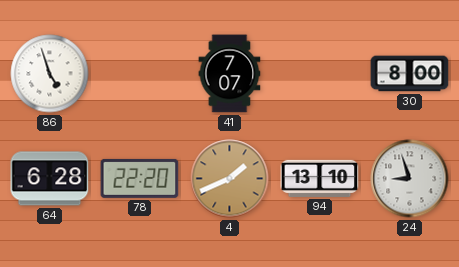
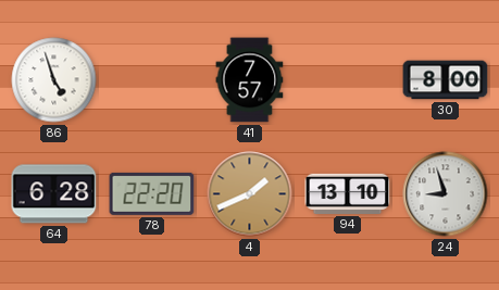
41: 7:07 -> 7:57
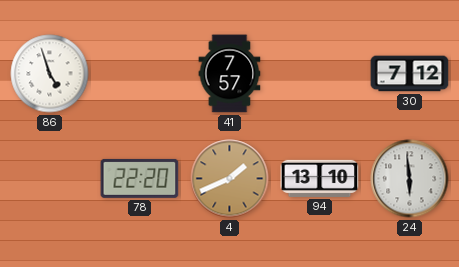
30: 8:00 -> 7:12
64: 6:28 -> none
24: 8:57 -> 5:59
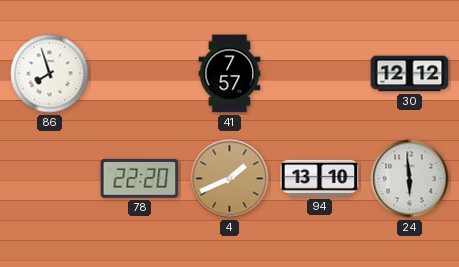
86: 4:57 -> 7:57
30: 7:12 -> 12:12
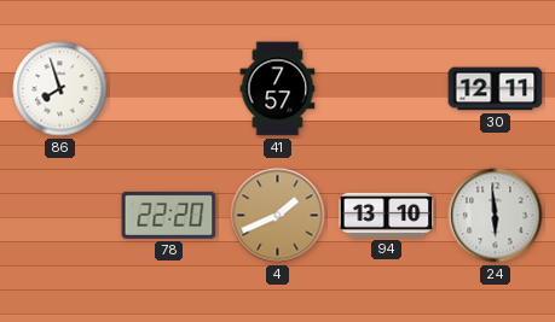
30: 12:12 -> 12:11
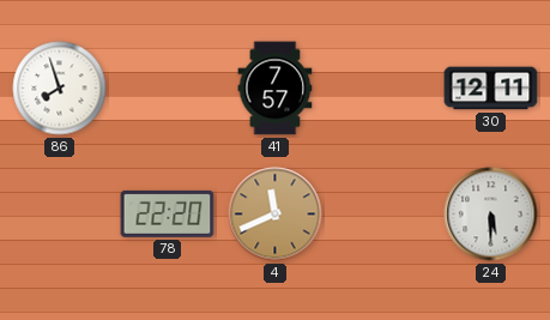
4: 1:41 -> 11:41
94: 13:10 -> none
24: 5:59 -> 5:30
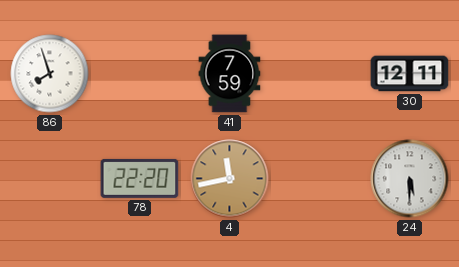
41: 7:57 -> 7:59
4: 11:41 -> 11:43
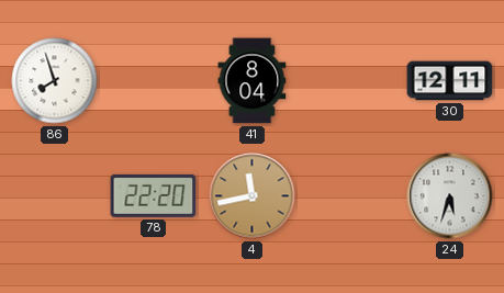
41: 7:59 -> 8:04
24: 5:30 -> 5:33
